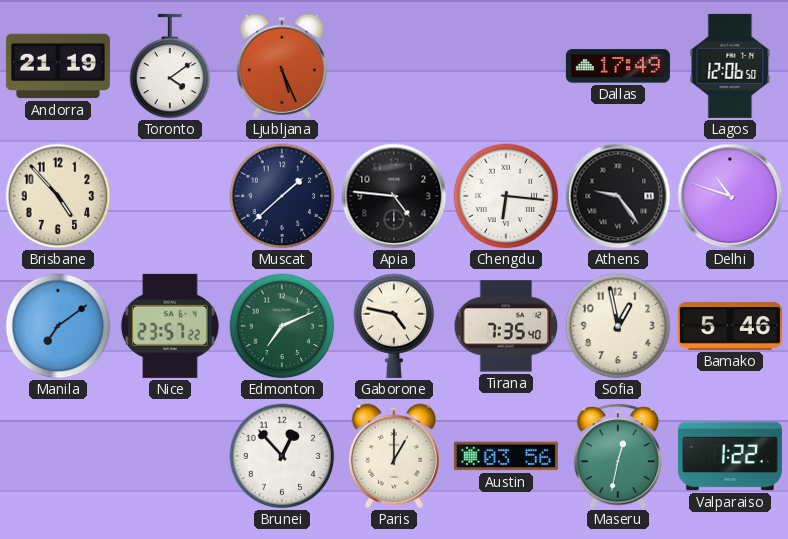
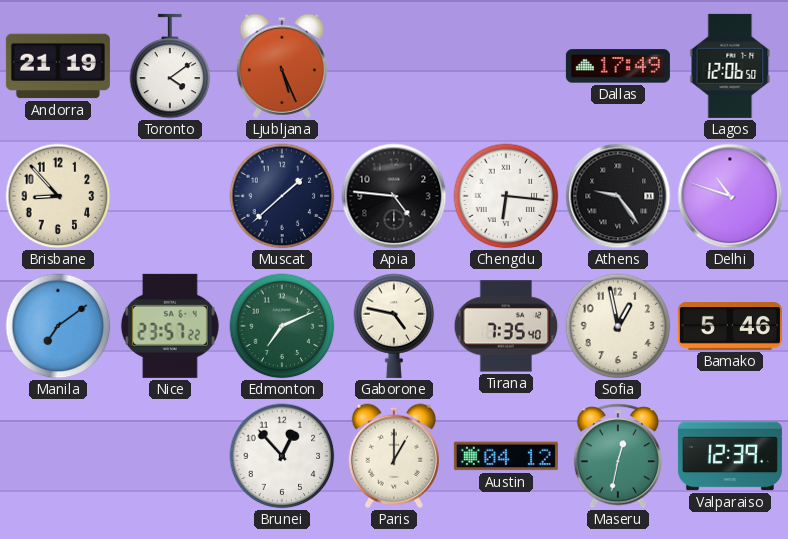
Brisbane: 4:53 -> 8:53
Austin: 03:56 -> 04:12
Valparaiso: 1:22 -> 12:39
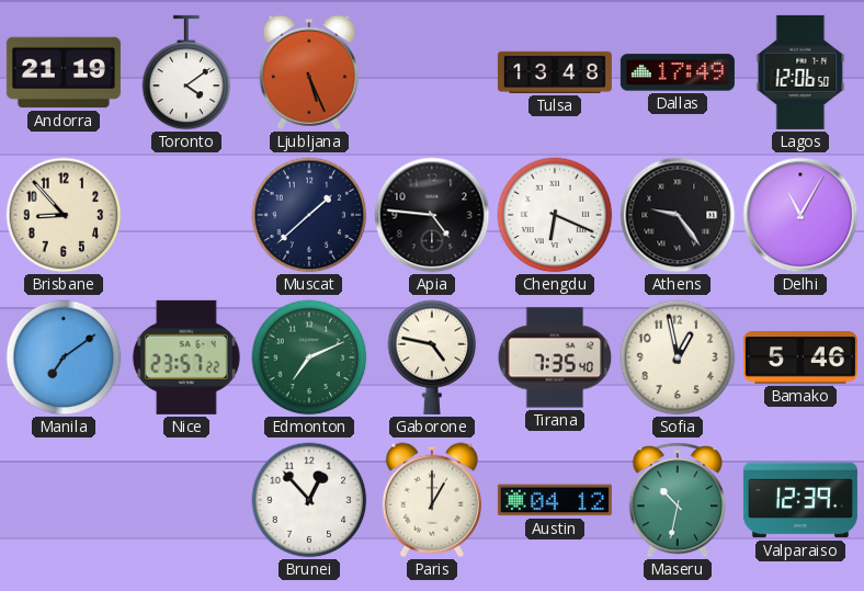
Tulsa: none -> 13:48
Chengdu: 6:16 -> 6:19
Delhi: 10:48 -> 11:05
Maseru: 12:32 -> 10:32
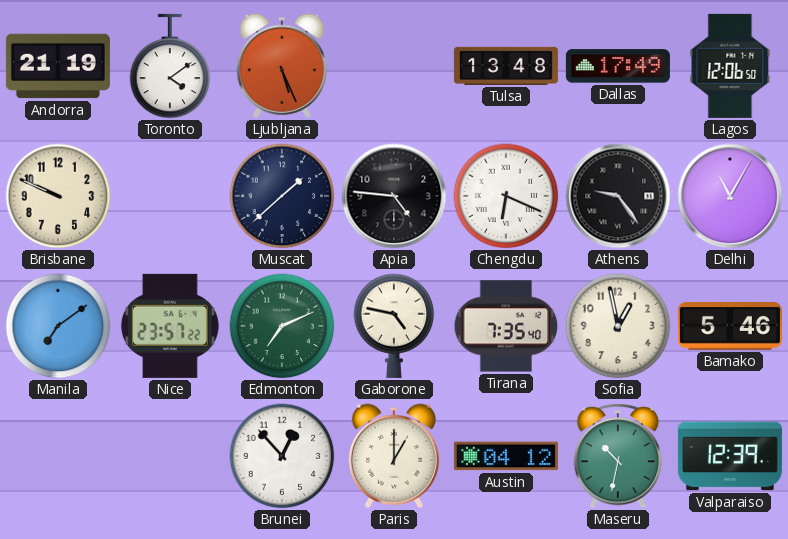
Brisbane: 8:53 -> 9:49
